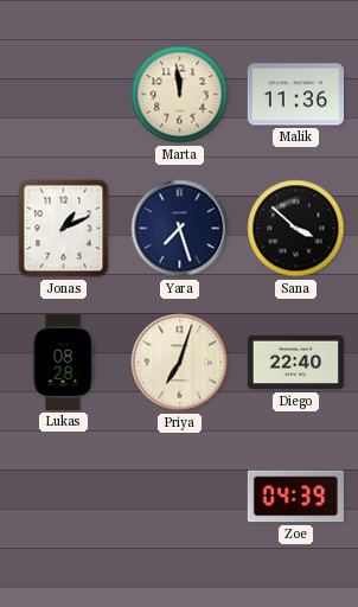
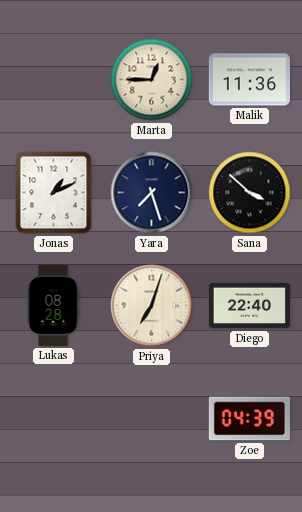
Marta: 11:59 -> 12:45
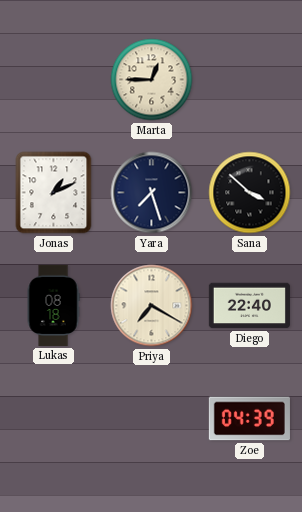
Malik: 11:36 -> none
Lukas: 08:28 -> 08:18
Priya: 7:03 -> 7:20
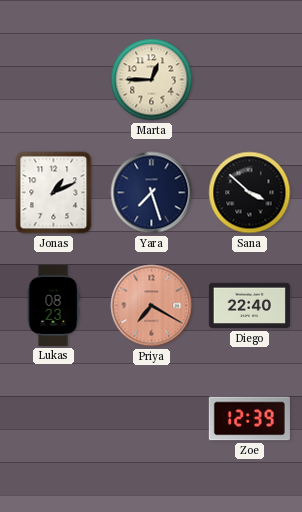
Lukas: 08:18 -> 08:23
Priya dial: cream -> salmon
Zoe: 04:39 -> 12:39
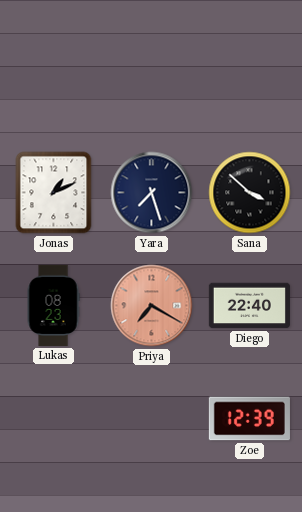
Marta: 12:45 -> none
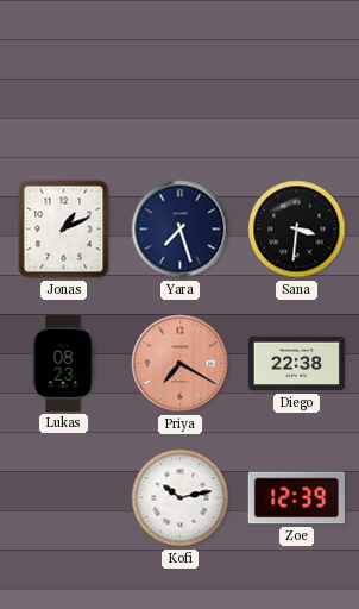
Sana: 3:52 -> 3:31
Diego: 22:40 -> 22:38
Kofi: none -> 10:13
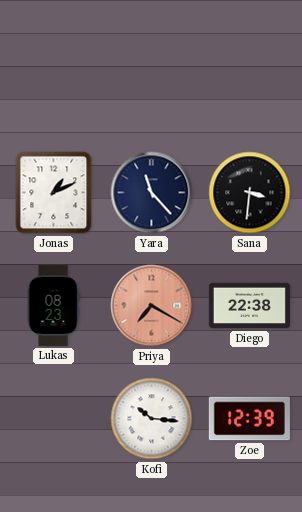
Yara: 7:27 -> 11:23
Kofi: 10:13 -> 10:16
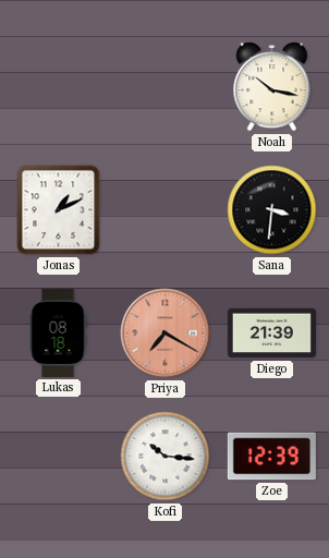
Noah: none -> 10:17
Yara: 11:23 -> none
Lukas: 08:23 -> 08:18
Diego: 22:38 -> 21:39
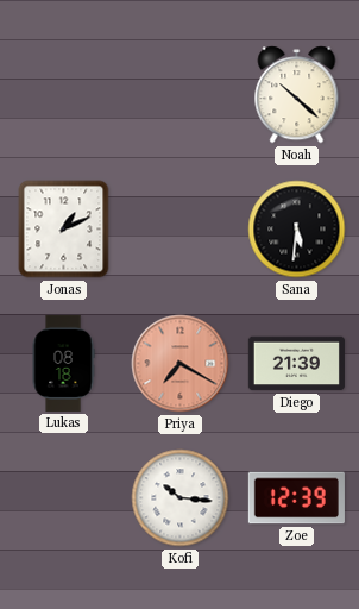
Noah: 10:17 -> 10:22
Sana: 3:31 -> 5:31
